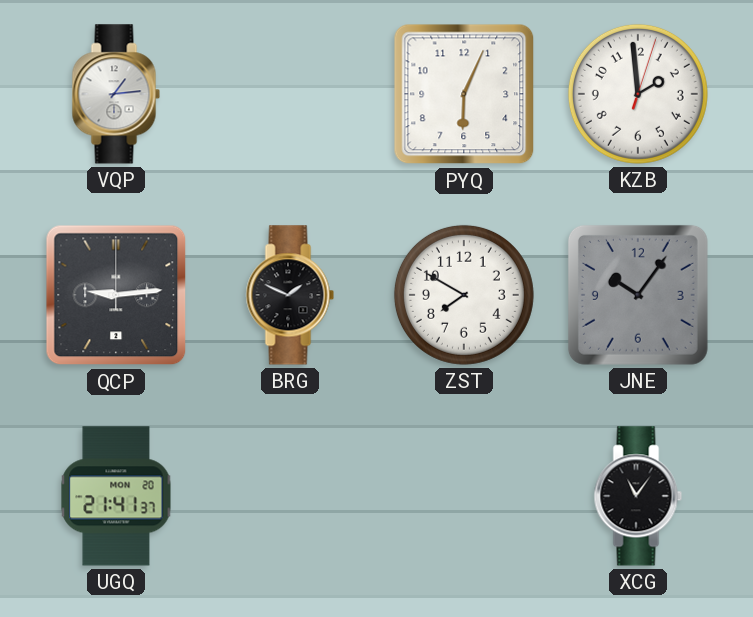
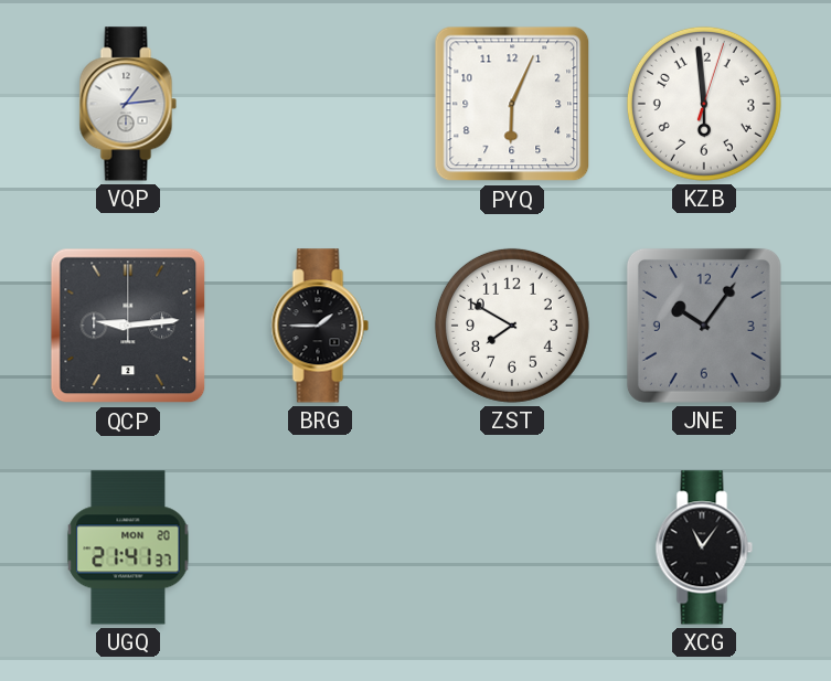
KZB: 1:59 -> 5:59
BRG: 1:49 -> 1:45
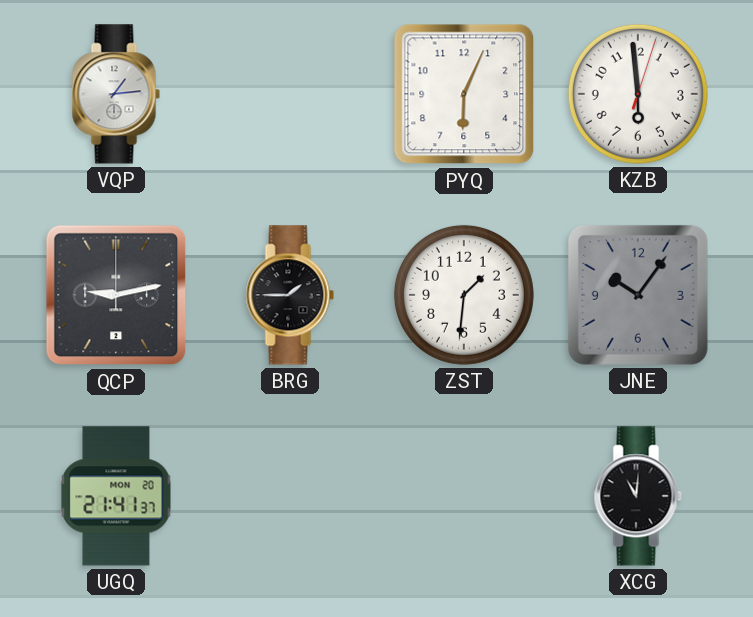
QCP: 9:14 -> 9:13
ZST: 7:50 -> 1:31
XCG: 11:06 -> 11:01
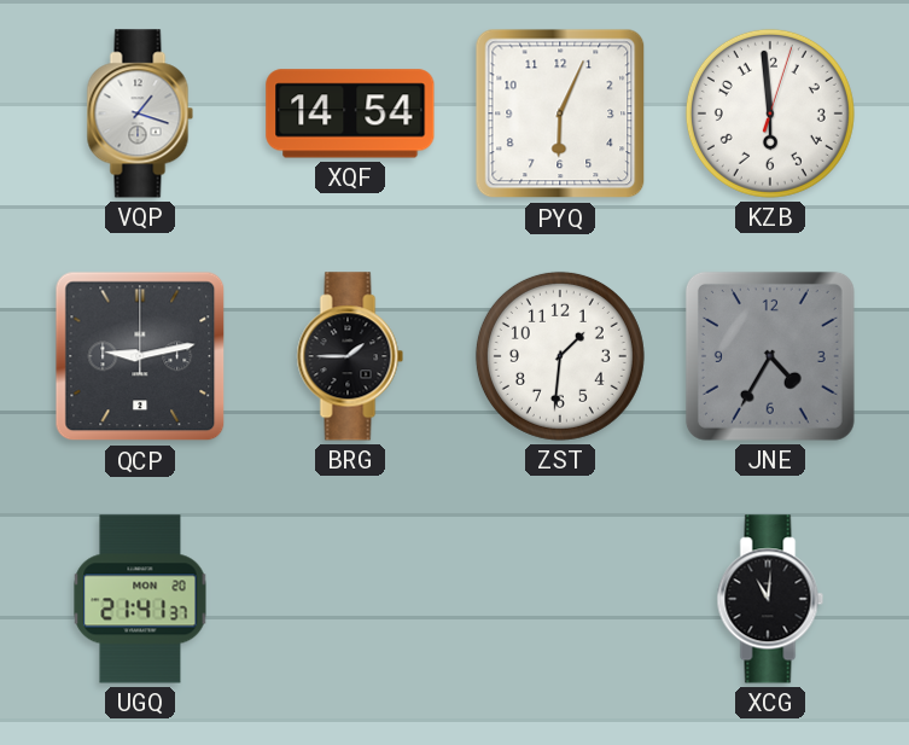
VQP: 1:14 -> 1:18
XQF: none -> 14:54
JNE: 10:06 -> 4:35
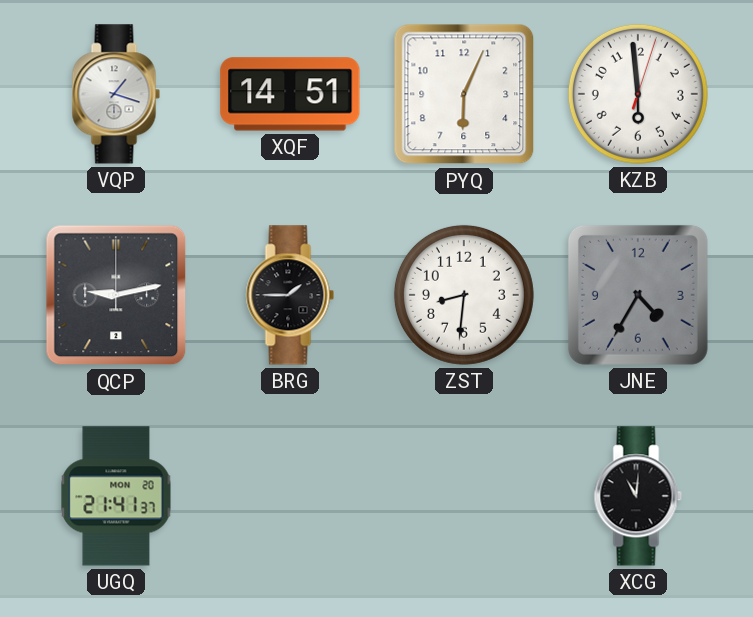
XQF: 14:54 -> 14:51
ZST: 1:31 -> 8:31
